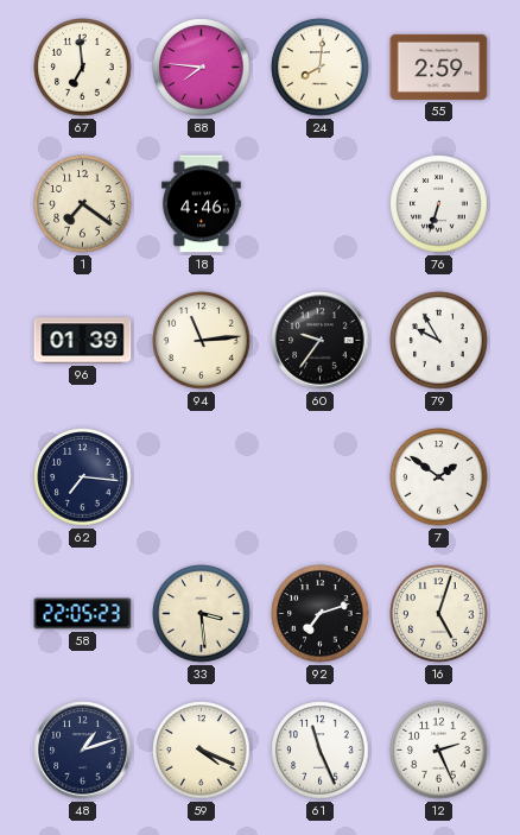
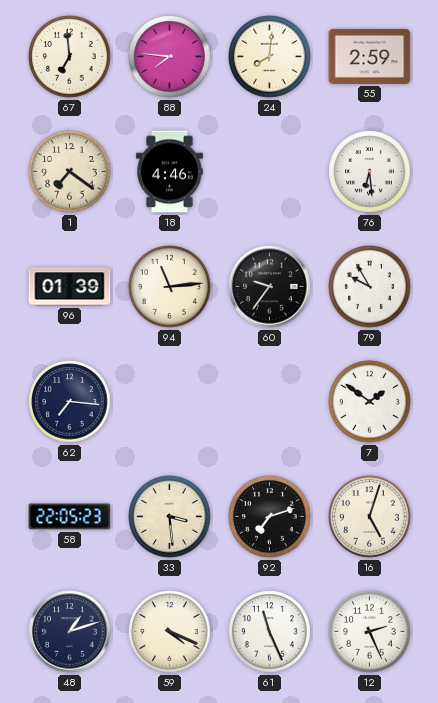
76: 6:33 -> 6:29
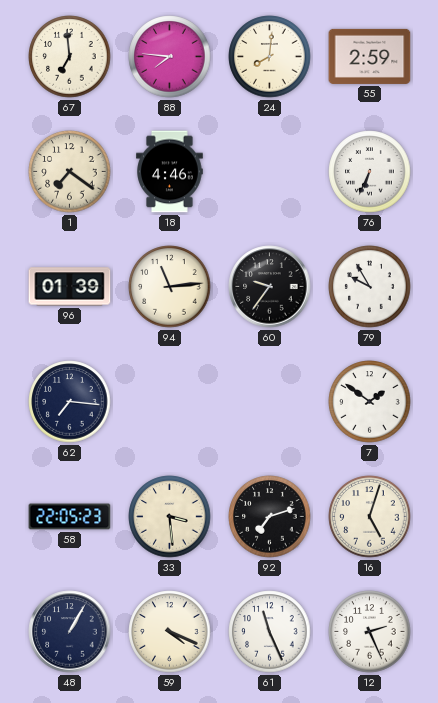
76: 6:29 -> 6:34
48: 1:12 -> 1:05
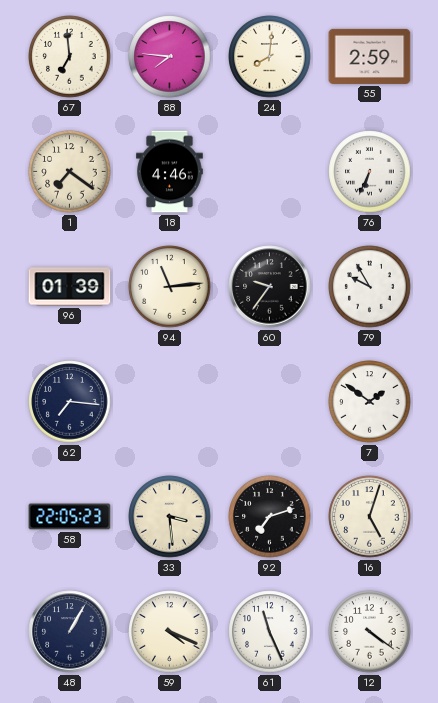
12: 2:26 -> 4:21
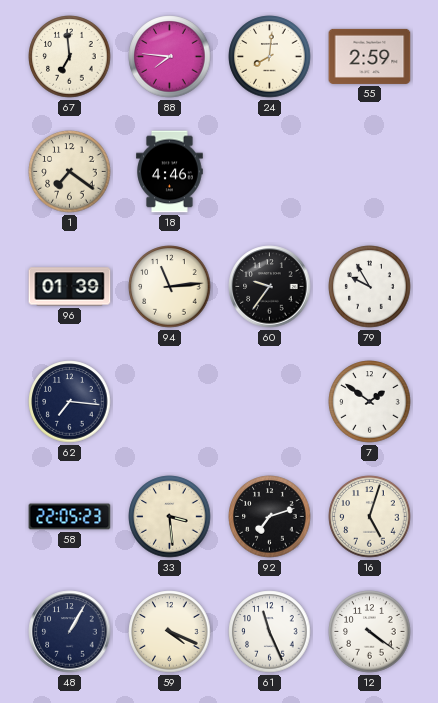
76: 6:34 -> none
